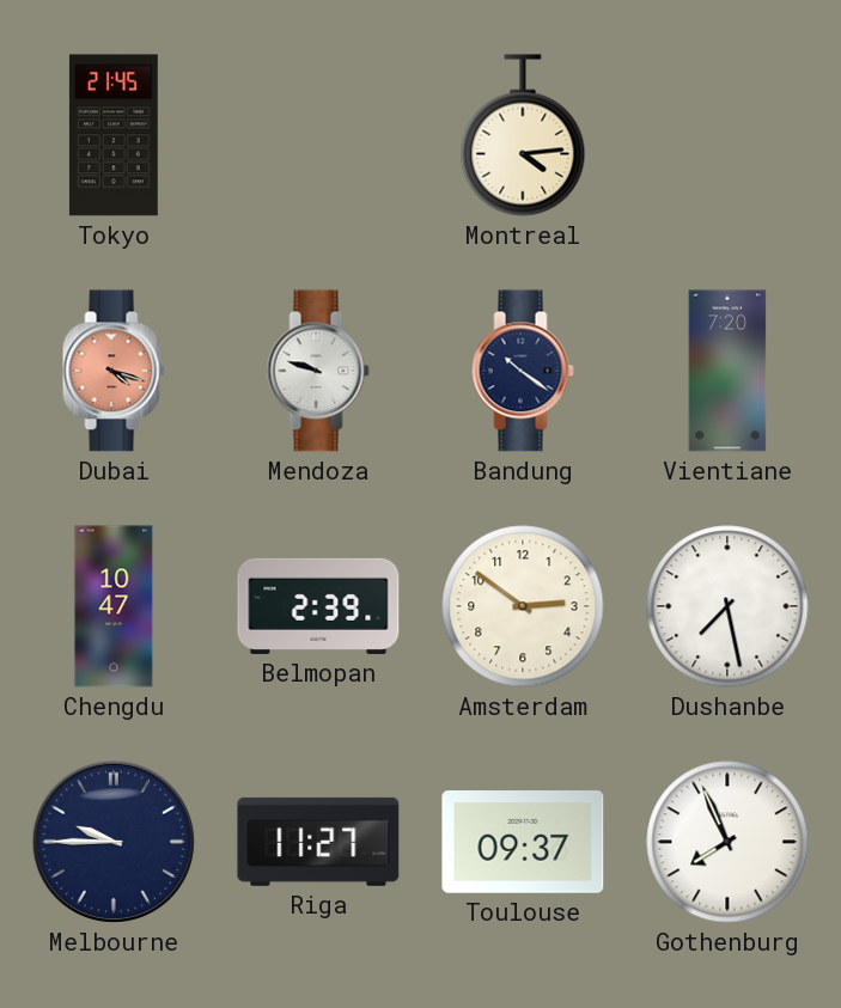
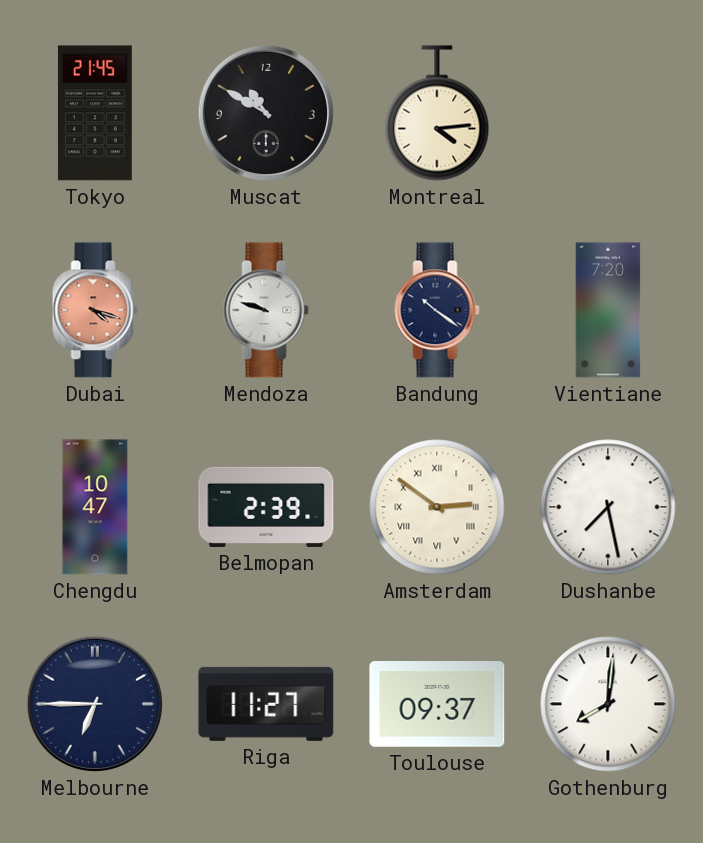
Muscat: none -> 10:50
Amsterdam numerals: Arabic -> Roman
Melbourne: 9:45 -> 6:45
Gothenburg: 7:56 -> 8:01
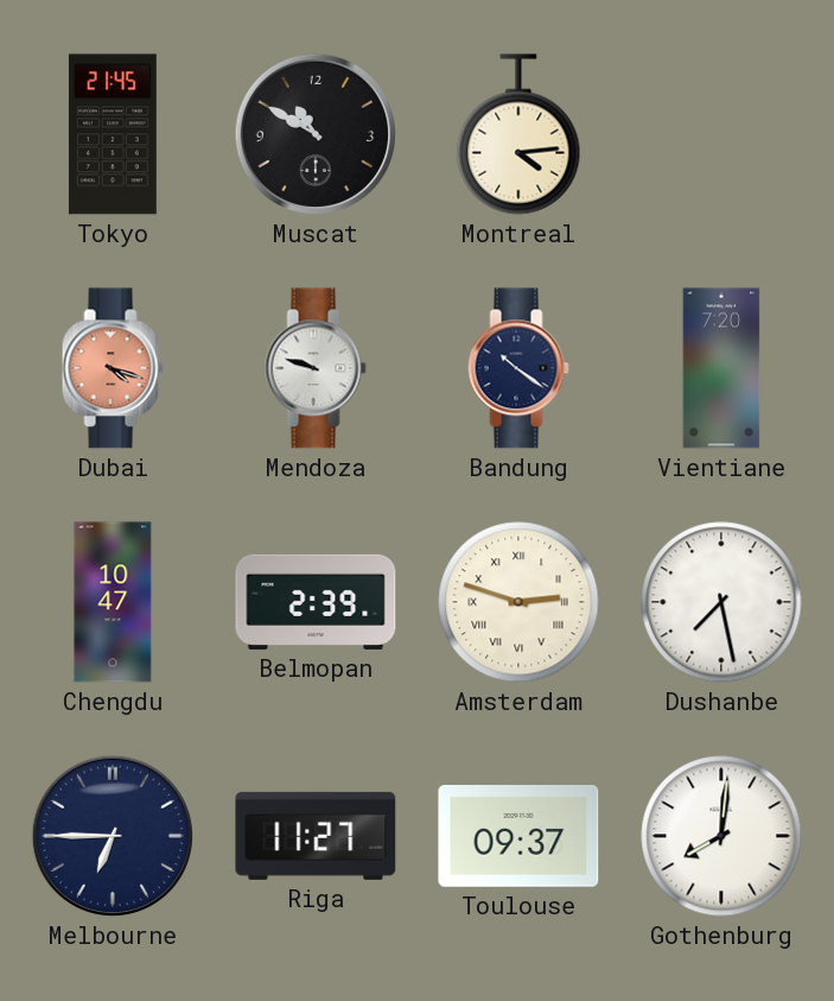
Amsterdam: 2:51 -> 2:48
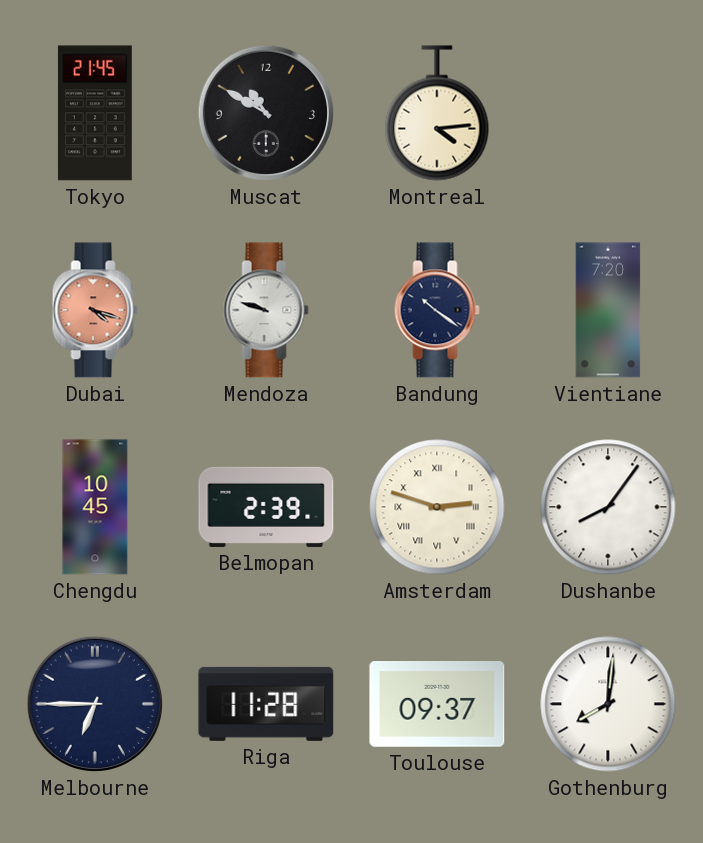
Chengdu: 10:47 -> 10:45
Dushanbe: 7:28 -> 8:06
Riga: 11:27 -> 11:28
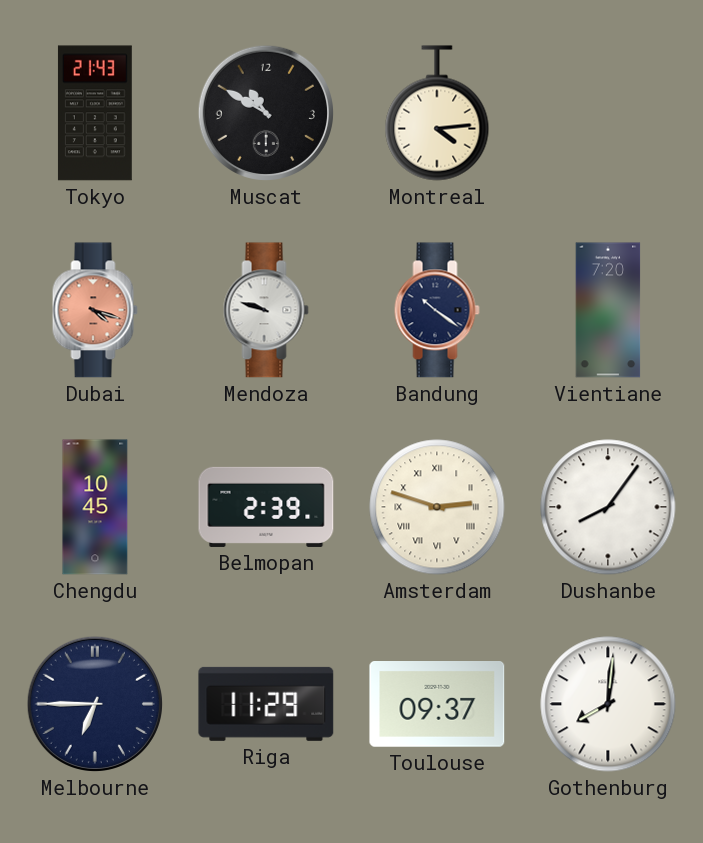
Tokyo: 21:45 -> 21:43
Riga: 11:28 -> 11:29
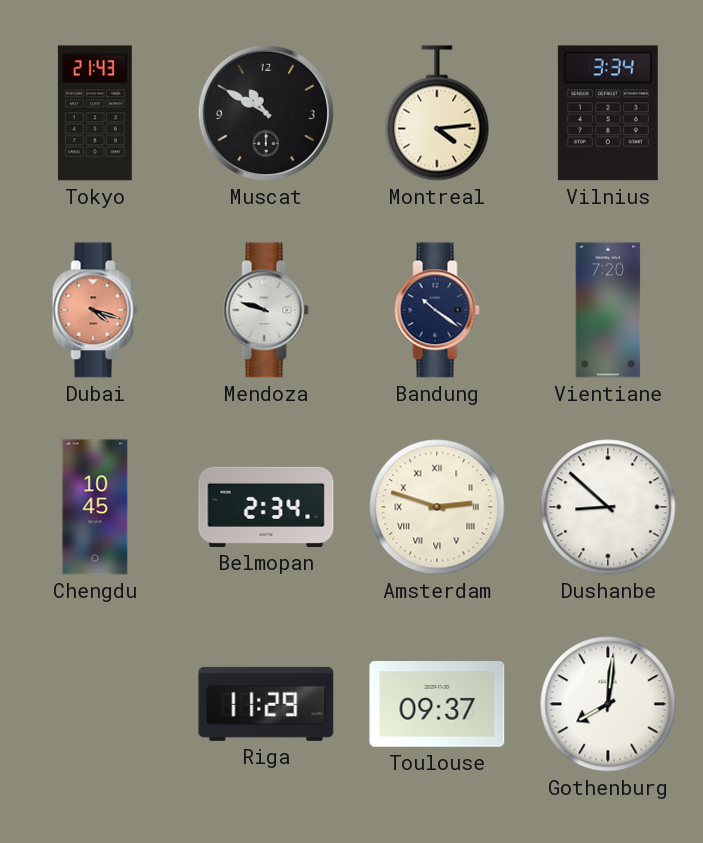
Vilnius: none -> 3:34
Belmopan: 2:39 -> 2:34
Dushanbe: 8:06 -> 8:52
Melbourne: 6:45 -> none
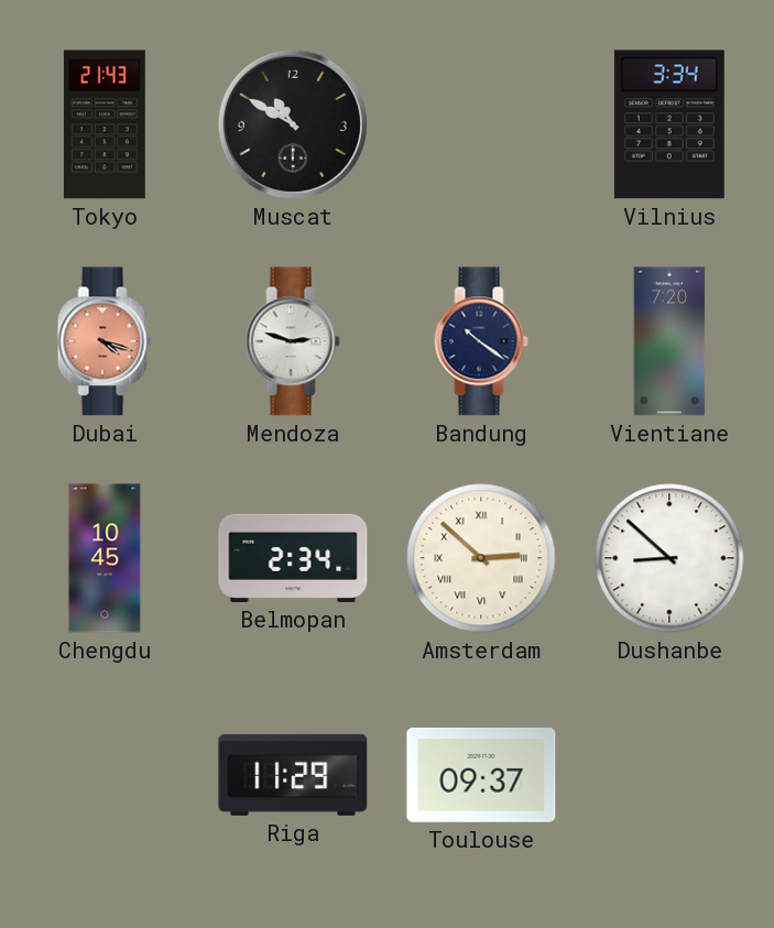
Montreal: 4:14 -> none
Mendoza: 9:48 -> 2:48
Amsterdam: 2:48 -> 2:52
Gothenburg: 8:01 -> none
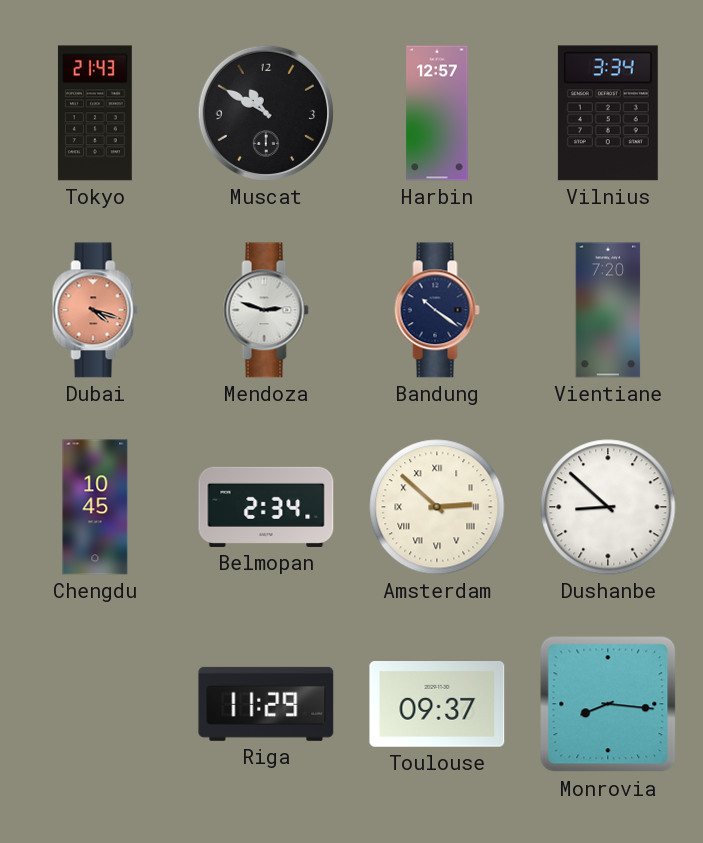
Harbin: none -> 12:57
Monrovia: none -> 8:16
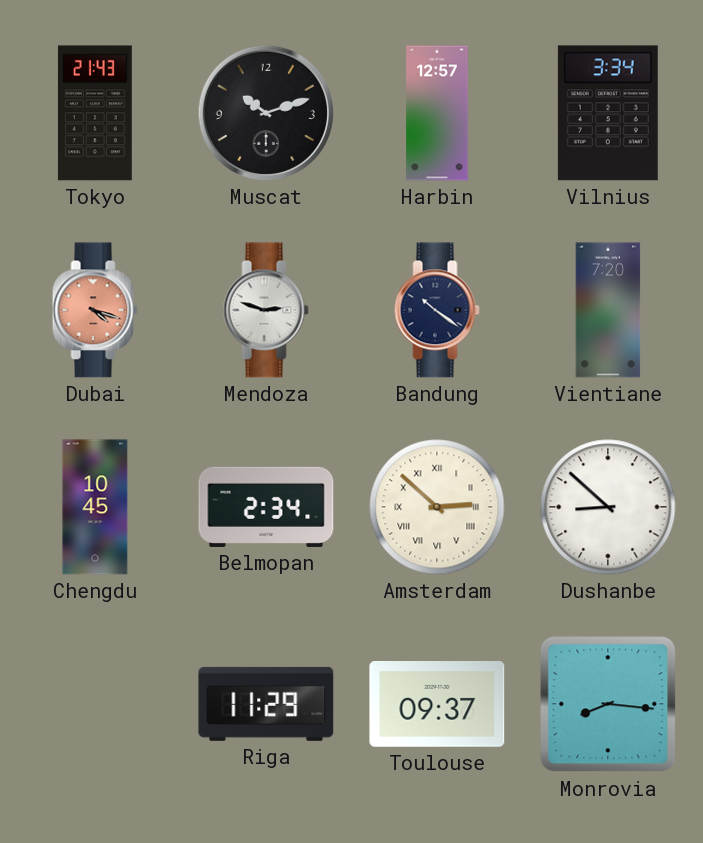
Muscat: 10:50 -> 10:12
